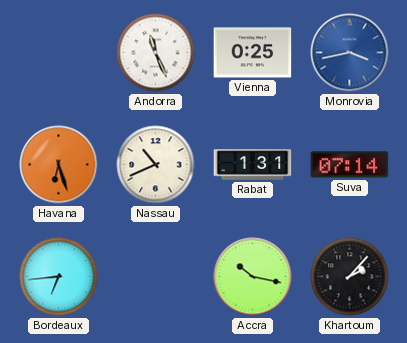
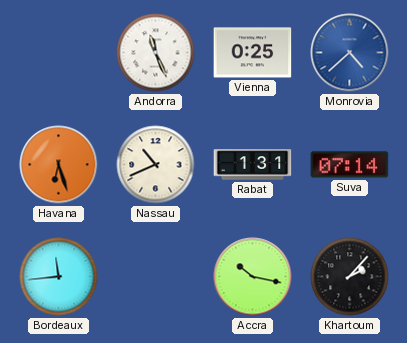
Monrovia: 3:43 -> 4:38
Bordeaux: 6:44 -> 11:44
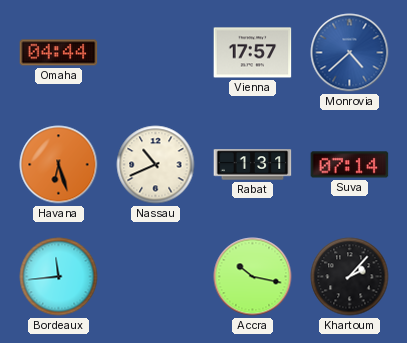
Omaha: none -> 04:44
Andorra: 11:26 -> none
Vienna: 0:25 -> 17:57
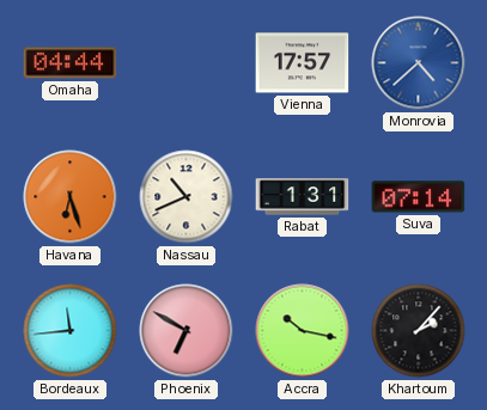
Phoenix: none -> 6:50
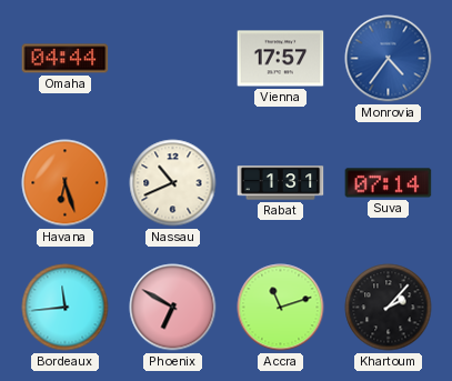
Monrovia: 4:38 -> 4:36
Accra: 10:17 -> 11:12
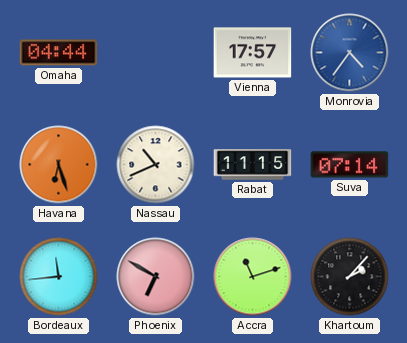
Rabat: 1:31 -> 11:15
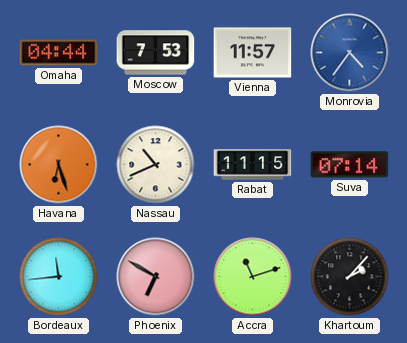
Moscow: none -> 7:53
Vienna: 17:57 -> 11:57
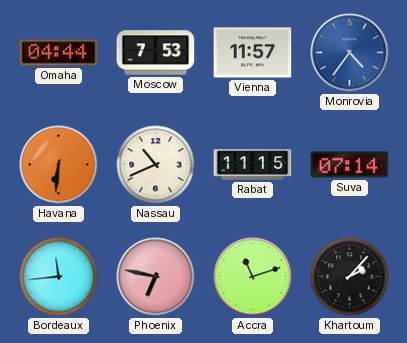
Havana: 6:27 -> 6:31
Phoenix: 6:50 -> 6:47
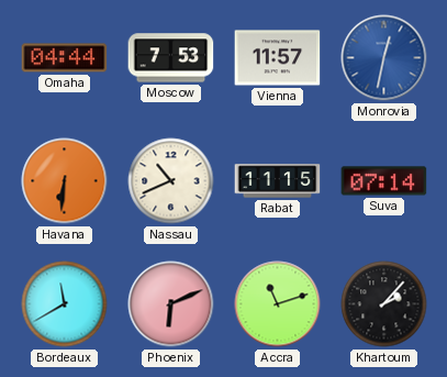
Monrovia: 4:36 -> 12:32
Bordeaux: 11:44 -> 11:40
Phoenix: 6:47 -> 6:11
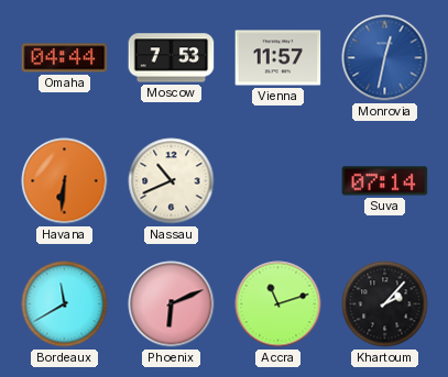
Rabat: 11:15 -> none
